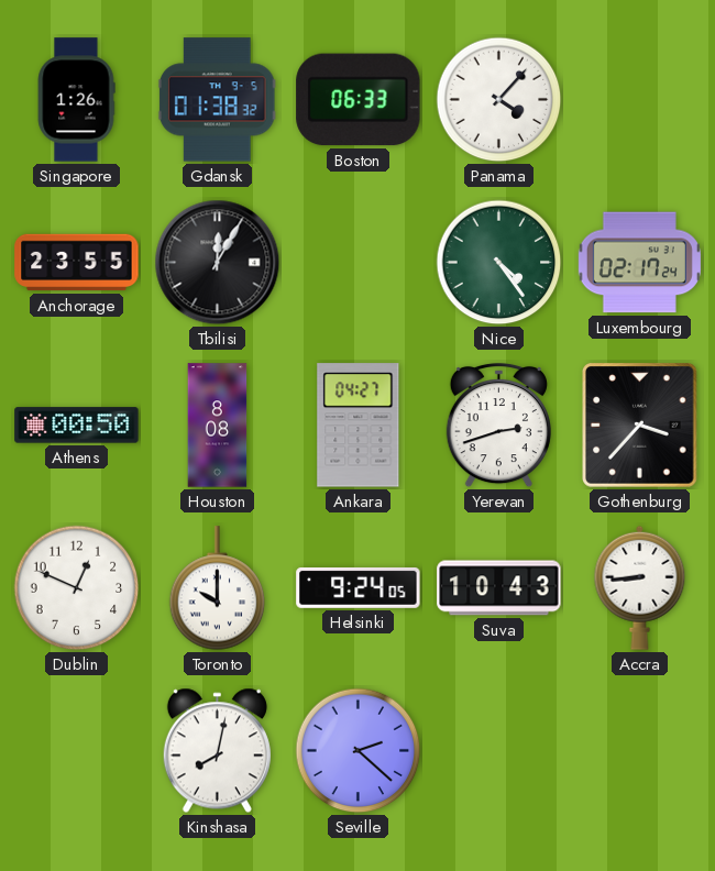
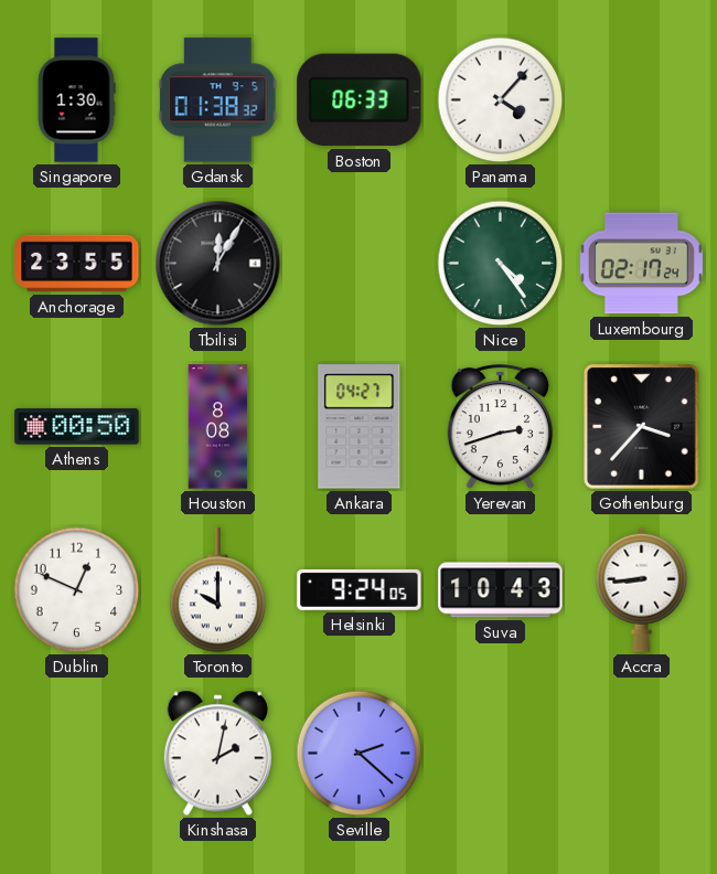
Singapore: 1:26 -> 1:30
Kinshasa: 8:02 -> 2:02
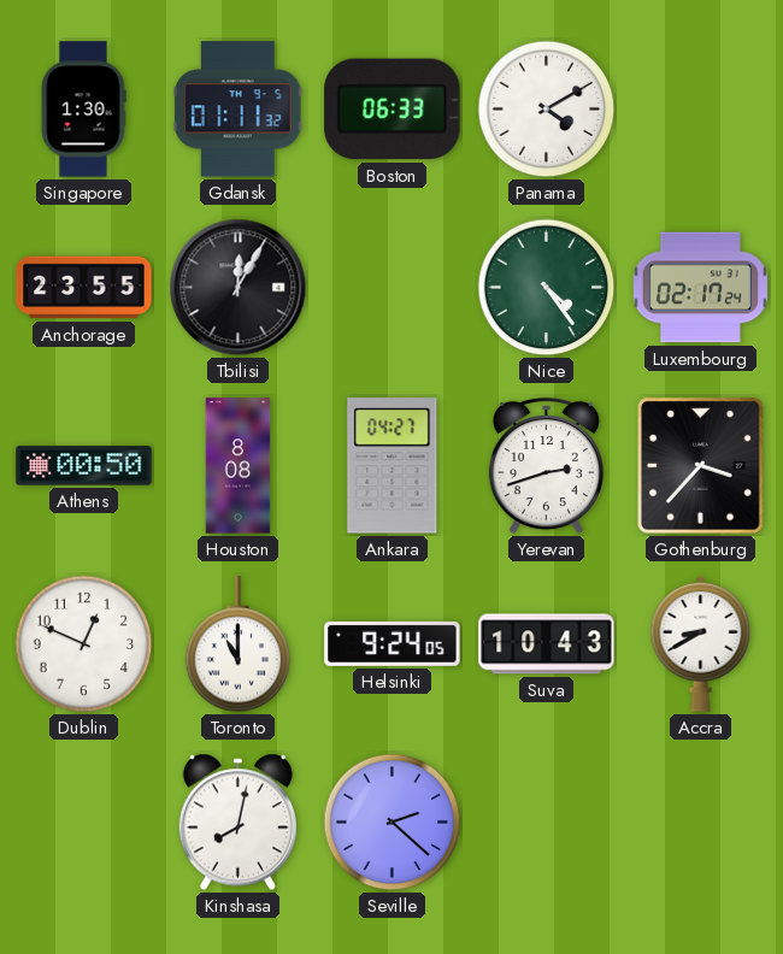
Gdansk: 01:38 -> 01:11
Panama: 4:07 -> 4:10
Toronto: 10:00 -> 11:00
Accra: 8:44 -> 8:40
Kinshasa: 2:02 -> 8:02
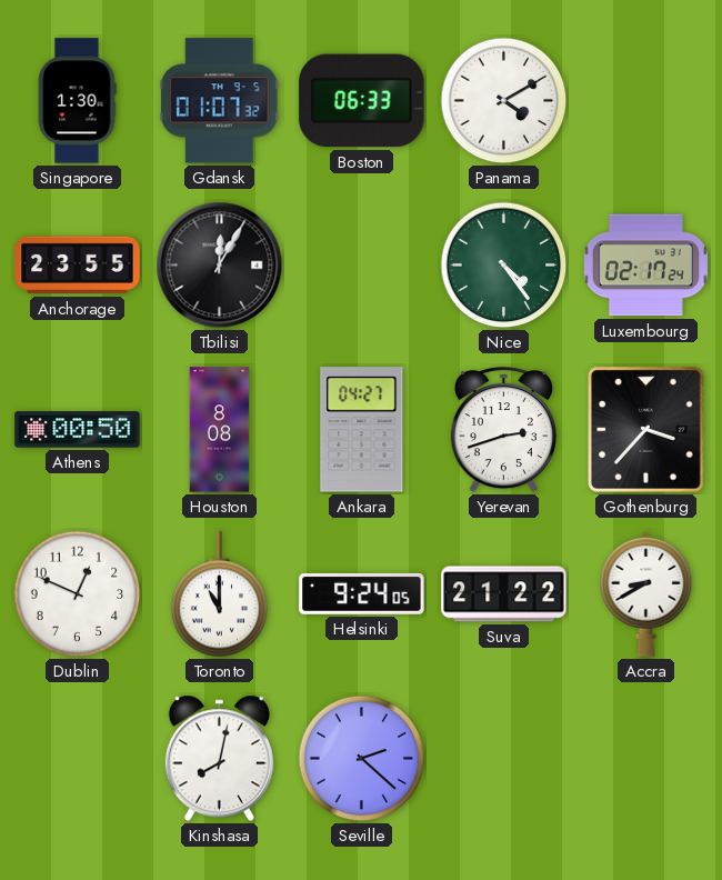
Gdansk: 01:11 -> 01:07
Suva: 10:43 -> 21:22
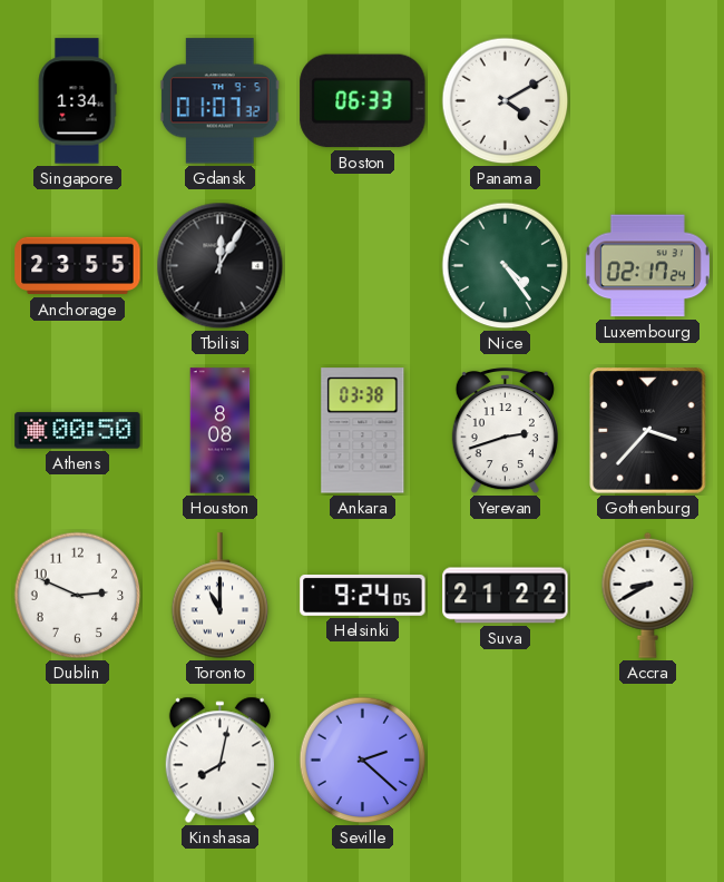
Singapore: 1:30 -> 1:34
Ankara: 04:27 -> 03:38
Dublin: 12:49 -> 2:49
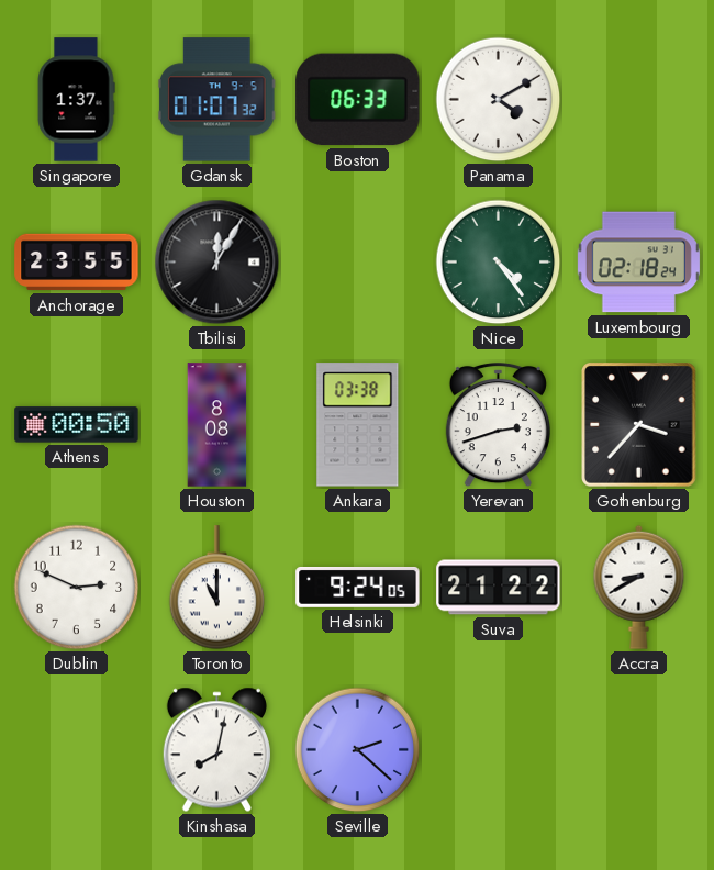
Singapore: 1:34 -> 1:37
Luxembourg: 02:17 -> 02:18
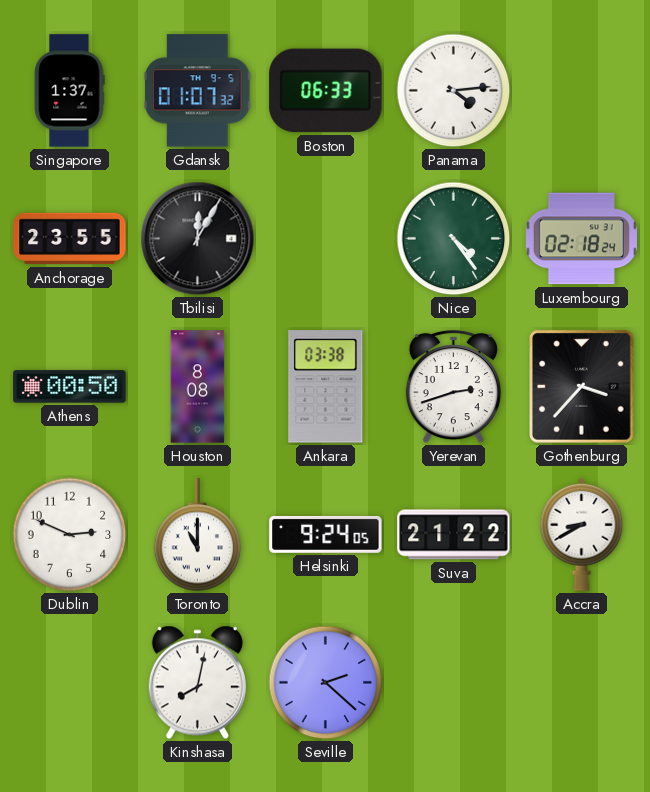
Panama: 4:10 -> 4:14
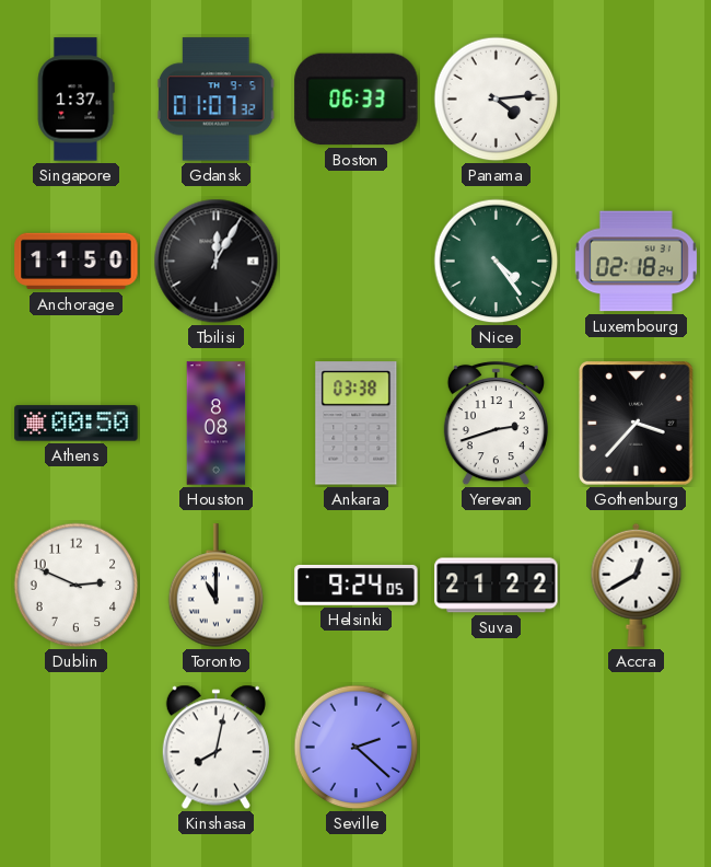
Anchorage: 23:55 -> 11:50
Accra: 8:40 -> 12:40
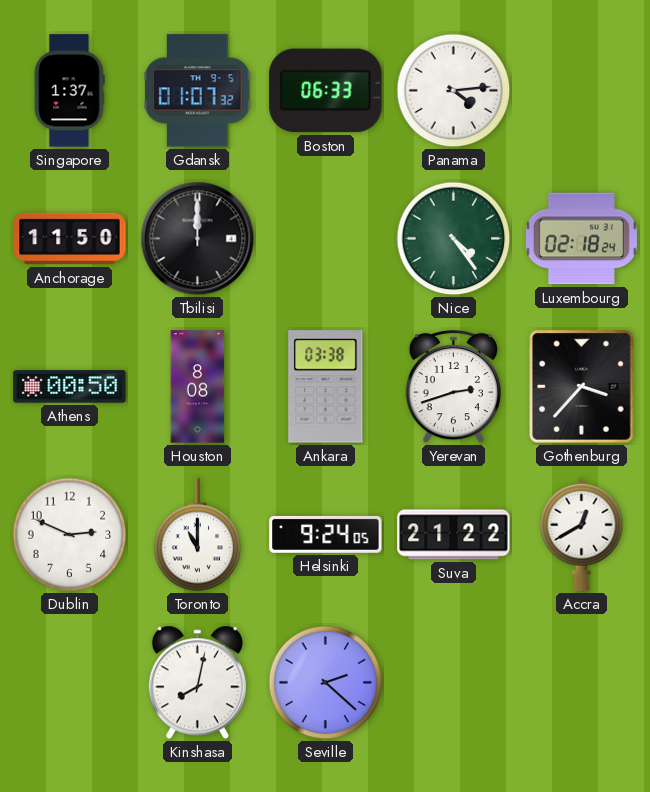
Tbilisi: 12:05 -> 12:00
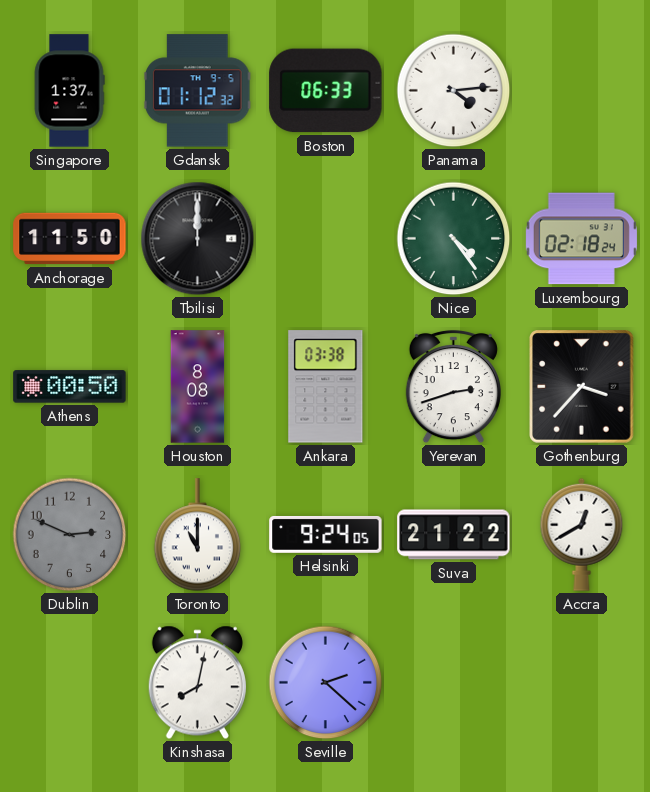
Gdansk: 01:07 -> 01:12
Dublin dial: white -> grey
